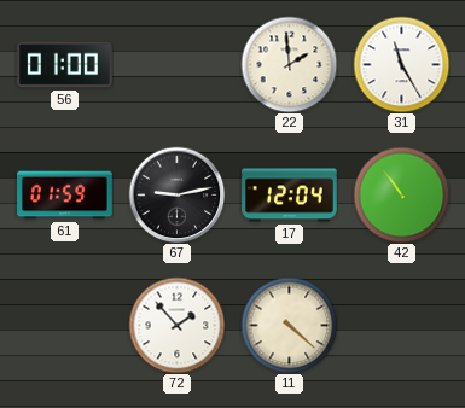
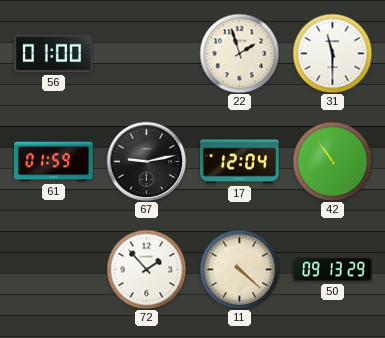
22: 1:59 -> 1:57
31: 11:25 -> 11:30
50: none -> 09:13
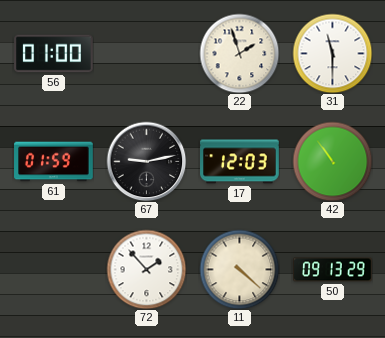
17: 12:04 -> 12:03
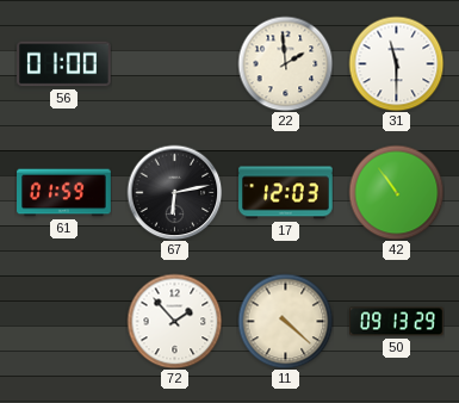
22: 1:57 -> 1:59
67: 9:13 -> 6:13
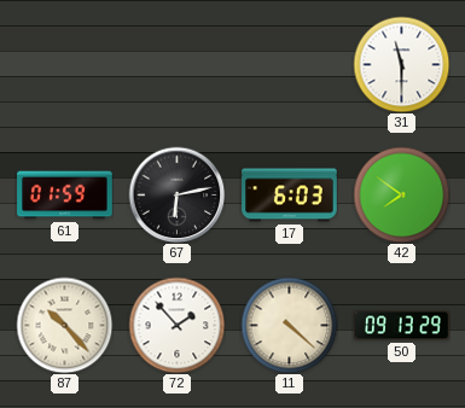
56: 01:00 -> none
22: 1:59 -> none
17: 12:03 -> 6:03
42: 10:54 -> 7:51
87: none -> 10:23
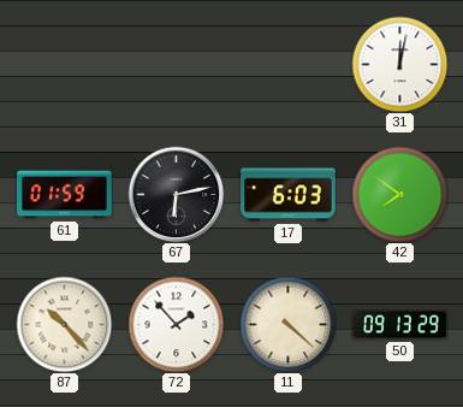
31: 11:30 -> 12:02
